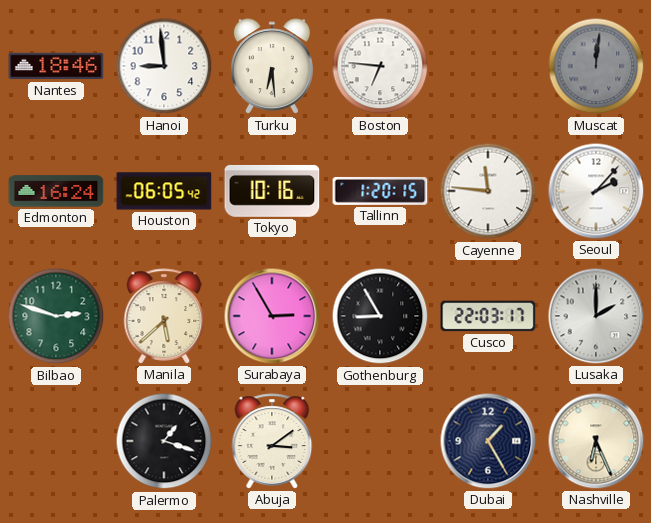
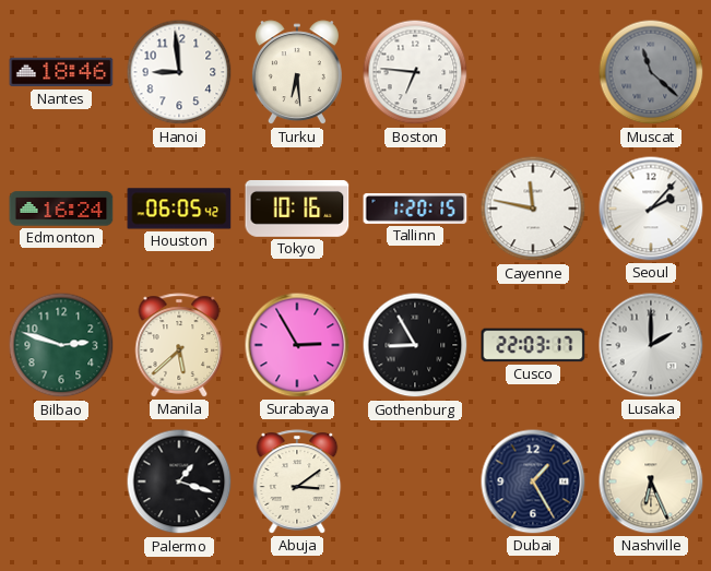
Muscat: 12:01 -> 11:22
Cayenne: 11:46 -> 11:47
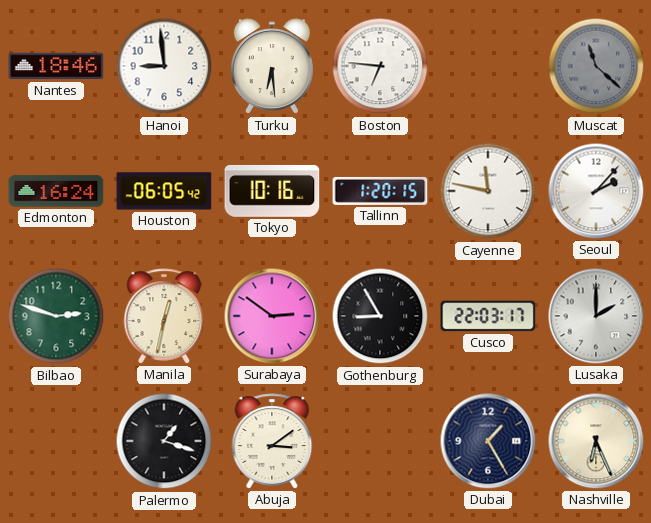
Manila: 5:38 -> 12:32
Surabaya: 2:55 -> 2:51
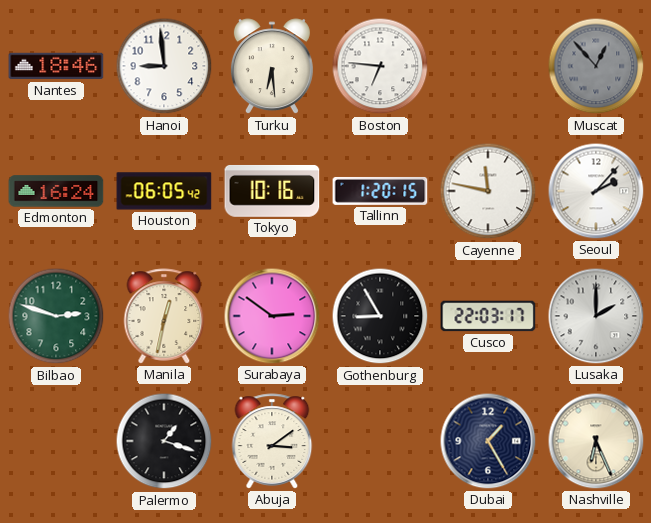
Muscat: 11:22 -> 12:53
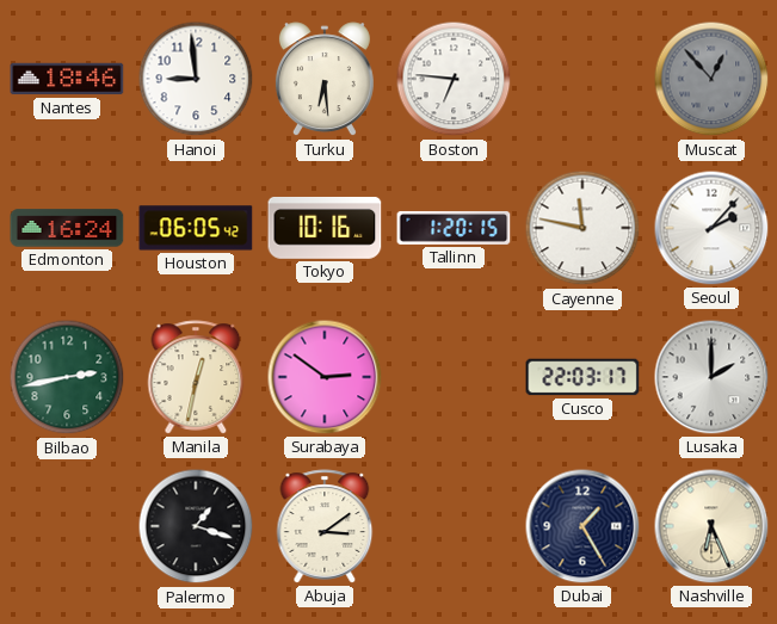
Bilbao: 2:48 -> 2:43
Gothenburg: 8:55 -> none
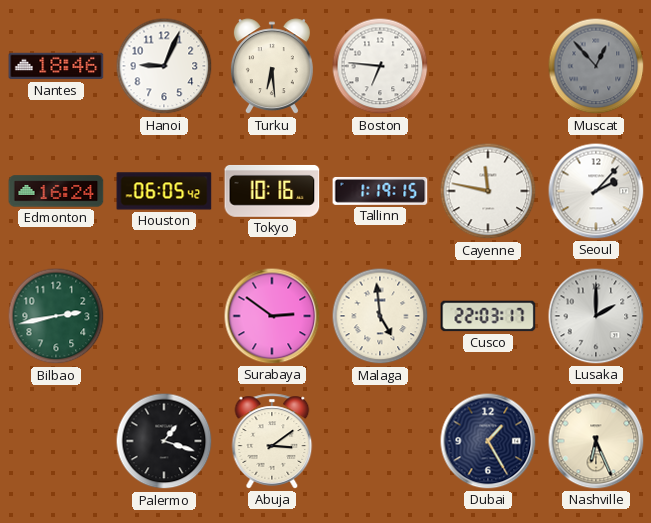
Hanoi: 8:59 -> 9:04
Tallinn: 1:20 -> 1:19
Manila: 12:32 -> none
Malaga: none -> 4:59
